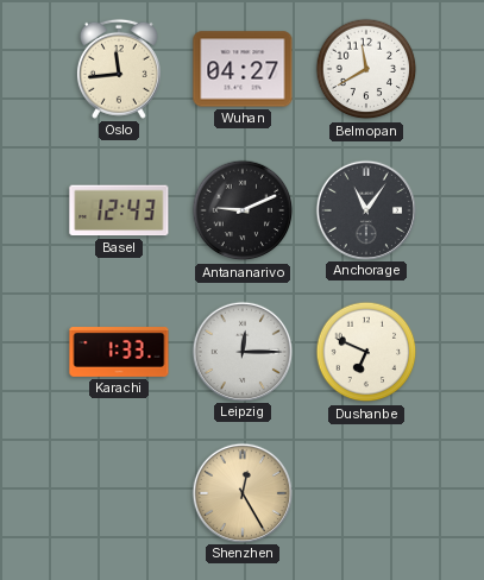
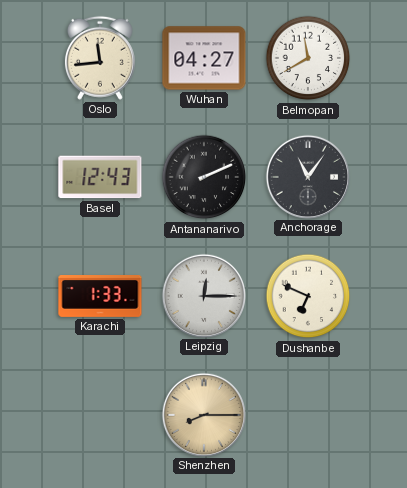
Antananarivo: 9:11 -> 2:11
Shenzhen: 12:25 -> 8:15
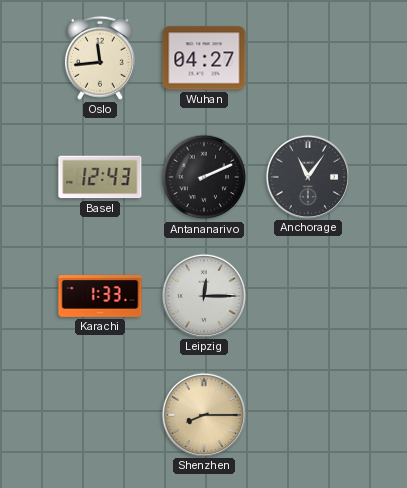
Belmopan: 11:40 -> none
Dushanbe: 6:49 -> none
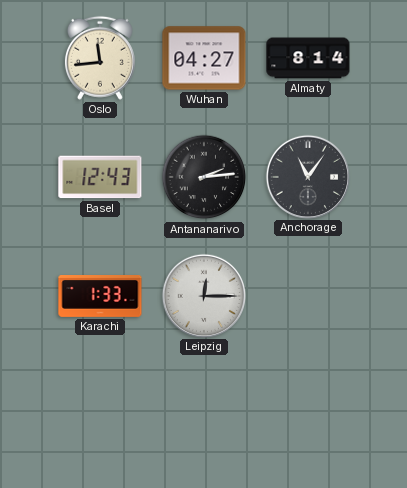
Almaty: none -> 8:14
Antananarivo: 2:11 -> 2:14
Shenzhen: 8:15 -> none
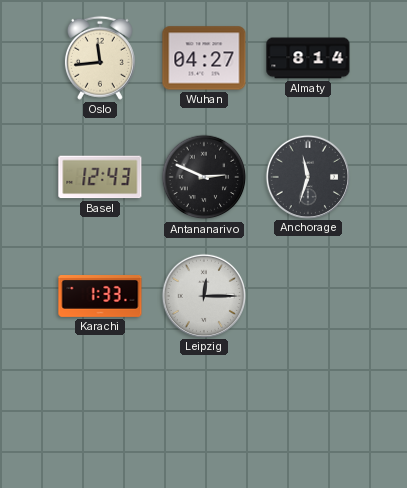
Antananarivo: 2:14 -> 2:49
Anchorage: 11:06 -> 11:33
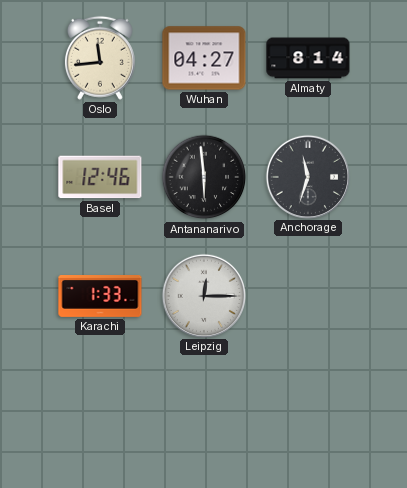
Basel: 12:43 -> 12:46
Antananarivo: 2:49 -> 5:59
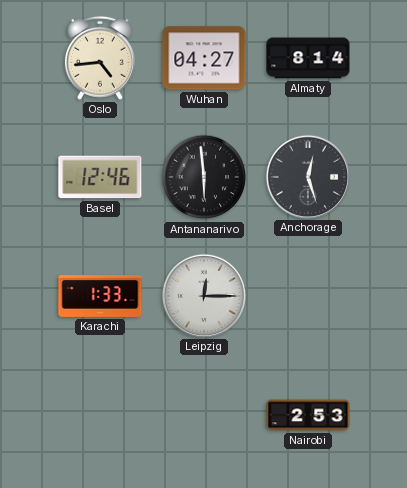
Oslo: 11:44 -> 4:44
Anchorage: 11:33 -> 12:27
Nairobi: none -> 2:53
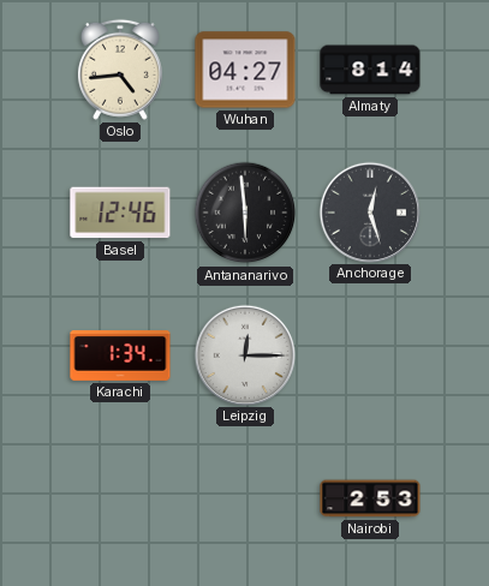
Karachi: 1:33 -> 1:34
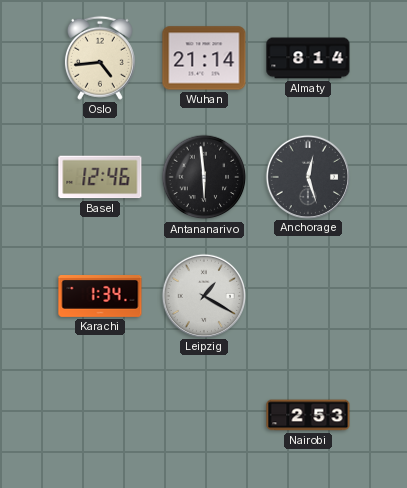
Wuhan: 04:27 -> 21:14
Leipzig: 12:15 -> 1:20
